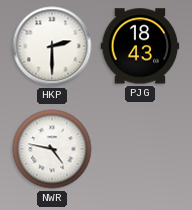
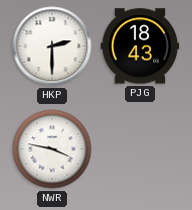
NWR: 4:47 -> 3:47
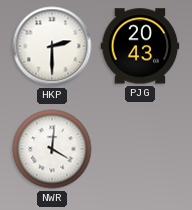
PJG: 18:43 -> 20:43
NWR: 3:47 -> 4:01
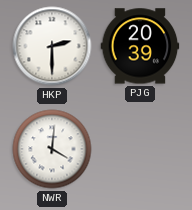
PJG: 20:43 -> 20:39
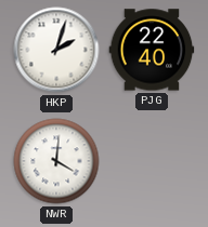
HKP: 2:30 -> 2:03
PJG: 20:39 -> 22:40
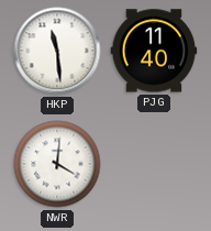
HKP: 2:03 -> 11:29
PJG: 22:40 -> 11:40
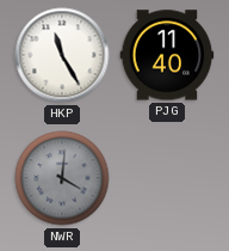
HKP: 11:29 -> 11:25
NWR dial: white -> grey
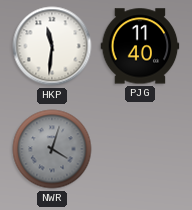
HKP: 11:25 -> 11:31
NWR: 4:01 -> 4:03
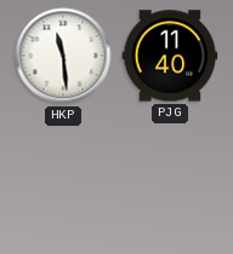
HKP: 11:31 -> 11:29
NWR: 4:03 -> none
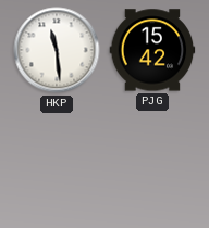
PJG: 11:40 -> 15:42
